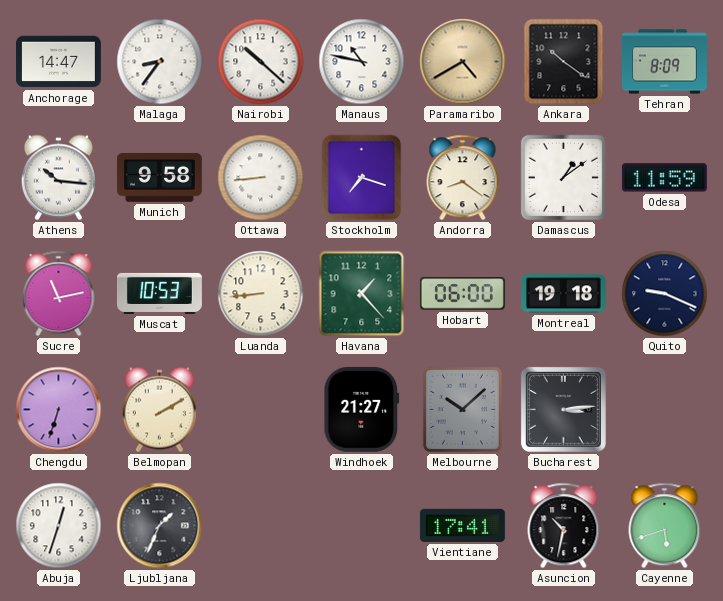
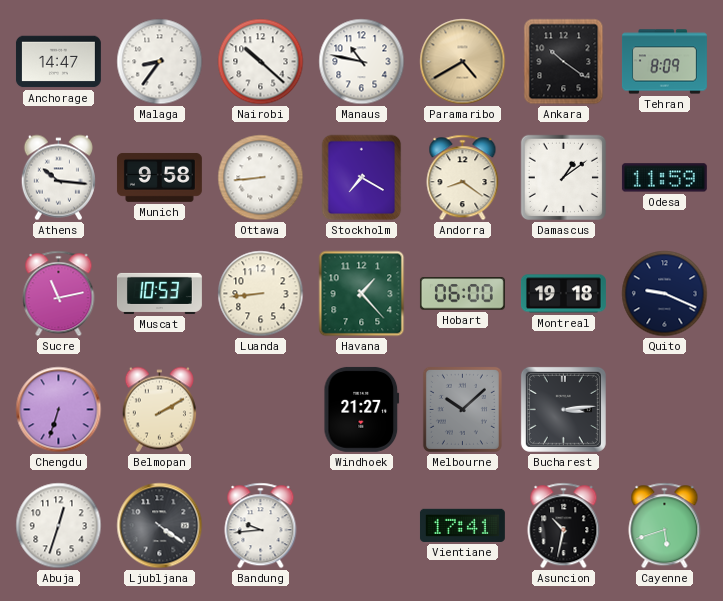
Stockholm: 7:18 -> 7:20
Ljubljana: 1:34 -> 4:21
Bandung: none -> 9:44
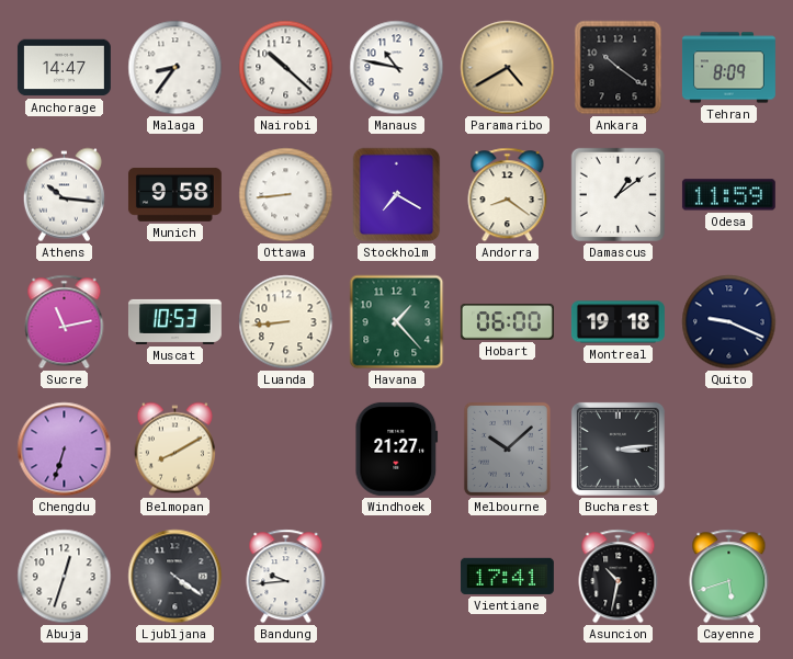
Belmopan: 2:10 -> 8:10
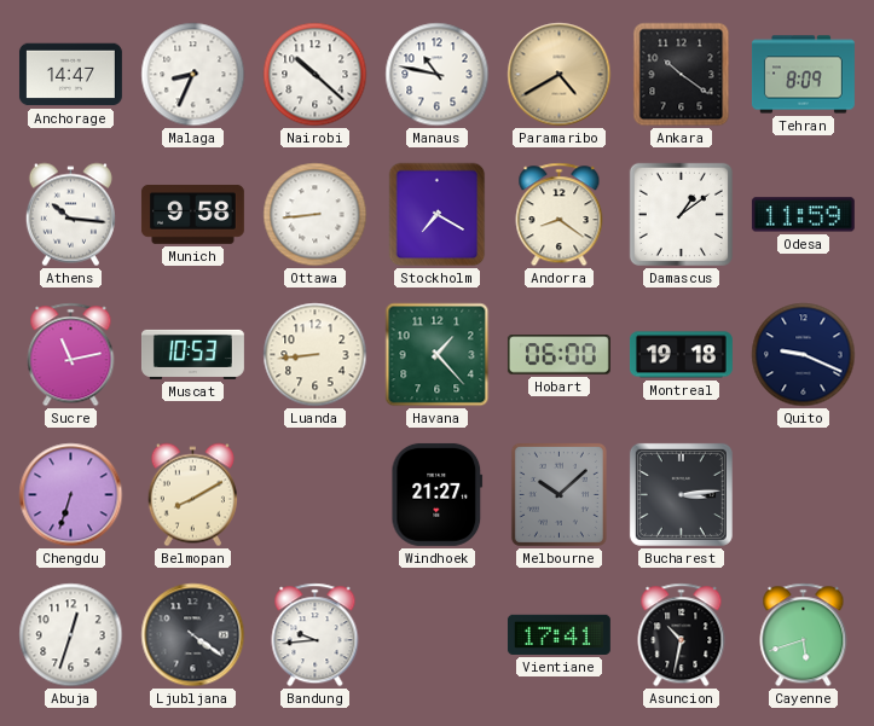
Malaga: 8:36 -> 8:34
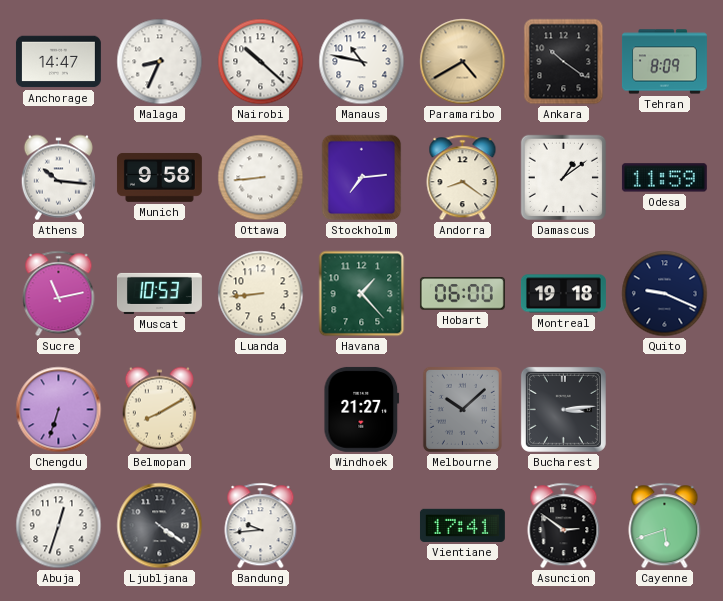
Stockholm: 7:20 -> 7:14
Asuncion: 10:32 -> 2:51
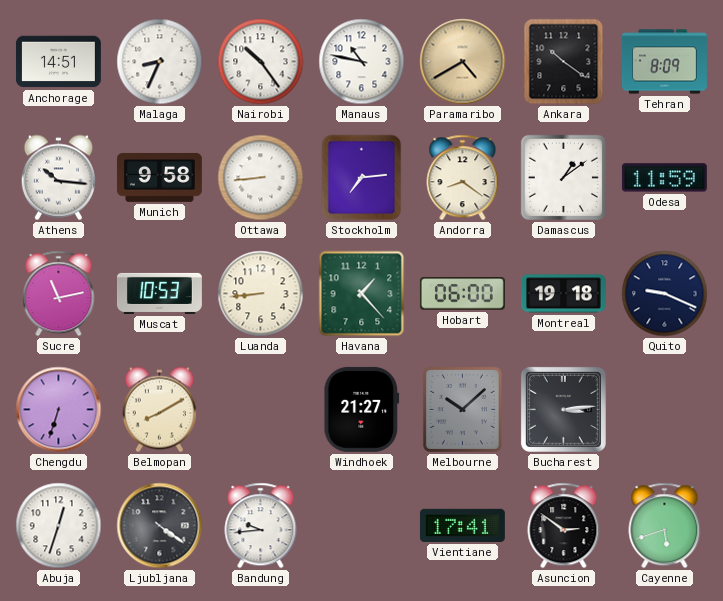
Anchorage: 14:47 -> 14:51
Nairobi: 10:22 -> 10:24
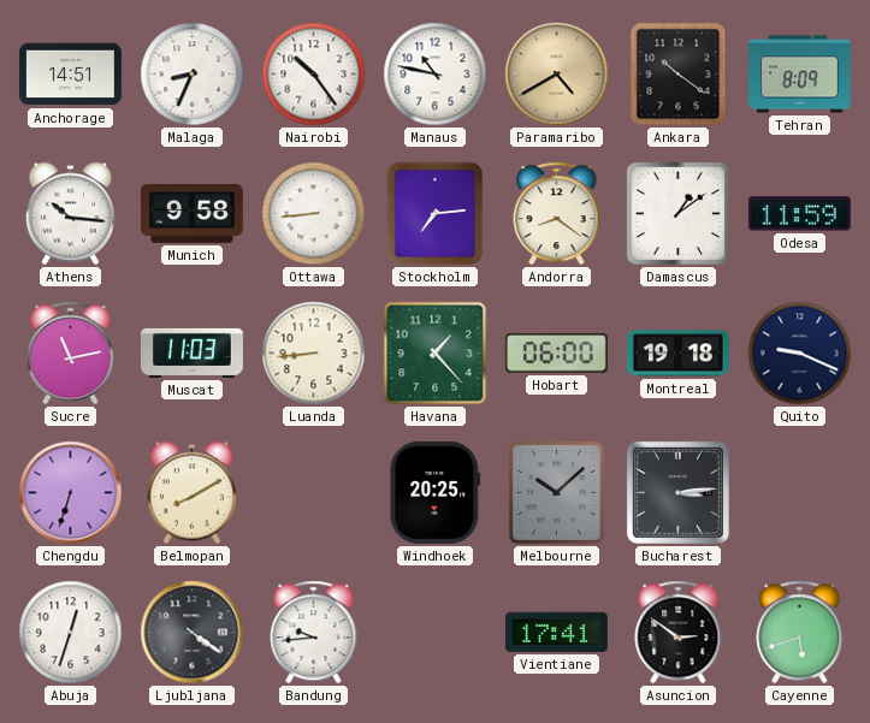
Muscat: 10:53 -> 11:03
Windhoek: 21:27 -> 20:25
